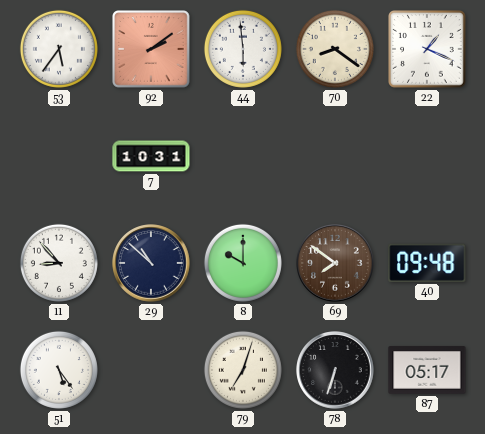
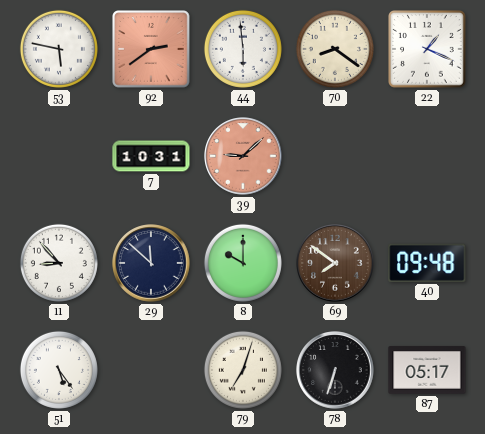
53: 5:36 -> 5:47
92: 2:09 -> 2:39
39: none -> 9:08
29: 10:52 -> 11:52
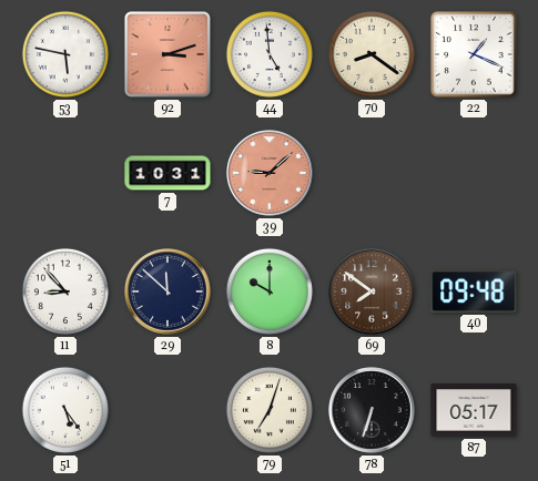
92: 2:39 -> 3:12
44: 5:59 -> 4:59
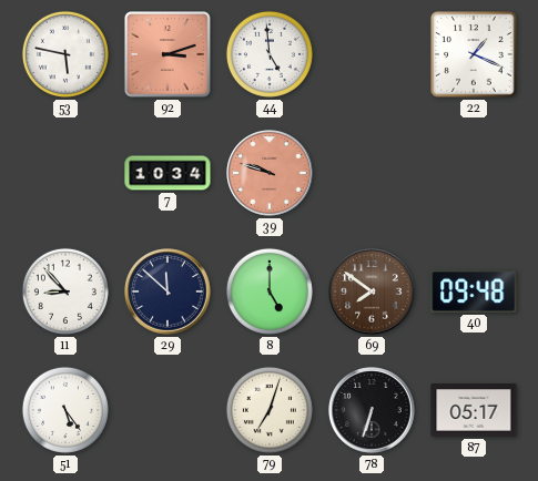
70: 8:21 -> none
7: 10:31 -> 10:34
39: 9:08 -> 9:48
8: 10:00 -> 5:00
